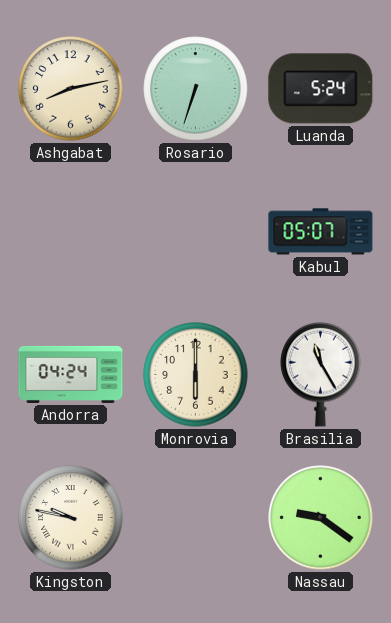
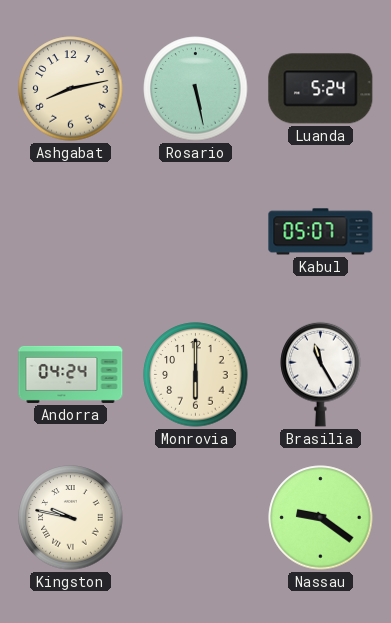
Rosario: 6:33 -> 5:28
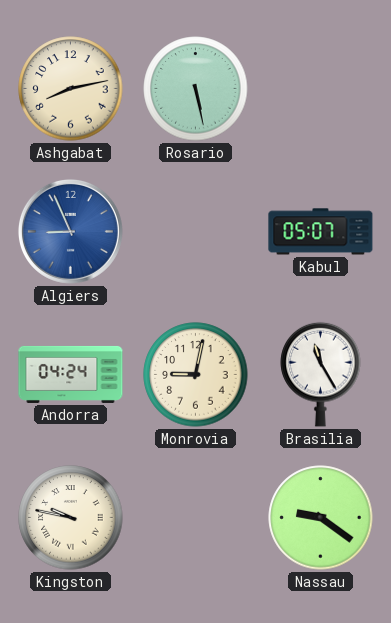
Luanda: 5:24 -> none
Algiers: none -> 8:56
Monrovia: 6:00 -> 9:02
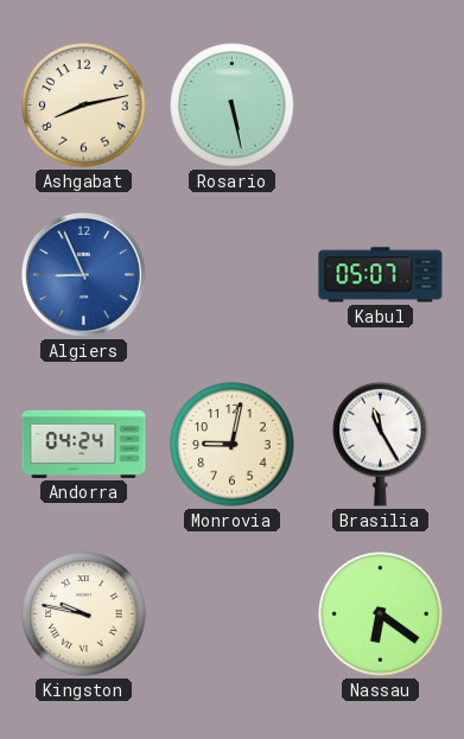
Nassau: 9:21 -> 6:21
